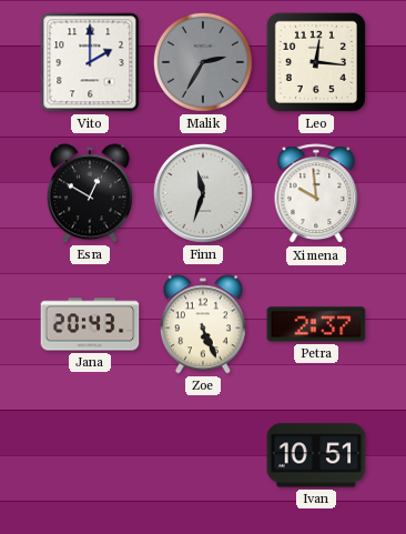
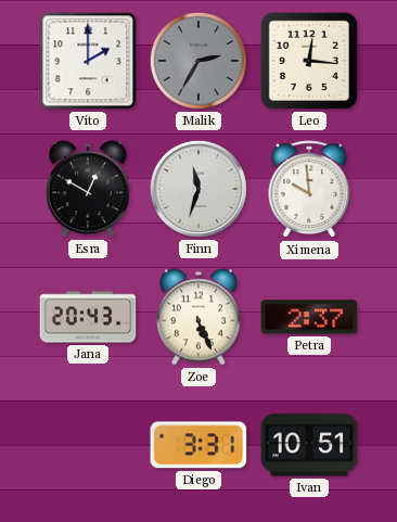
Diego: none -> 3:31
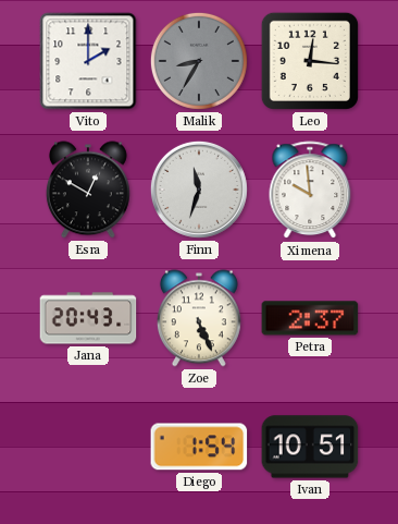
Malik: 2:35 -> 8:35
Diego: 3:31 -> 1:54
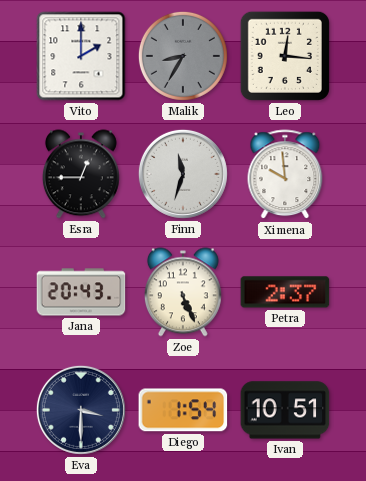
Esra: 12:50 -> 12:45
Eva: none -> 3:30
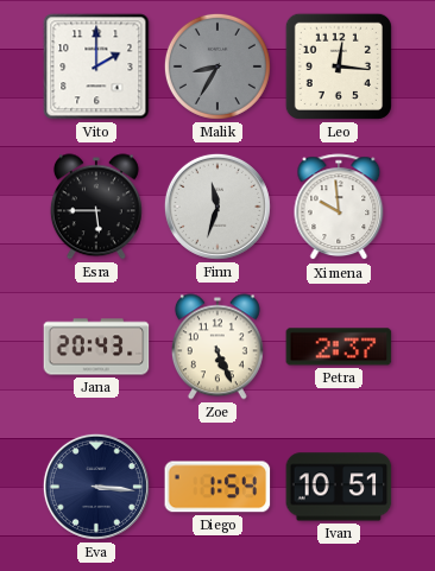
Esra: 12:45 -> 5:45
Eva: 3:30 -> 3:16
